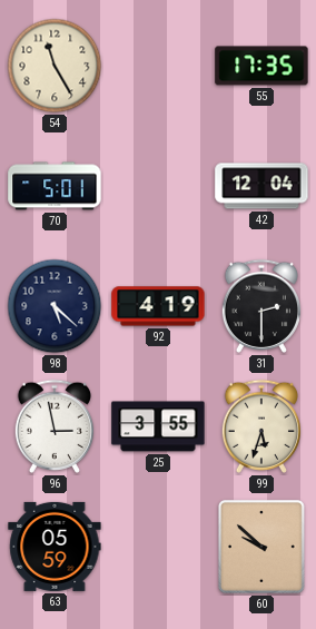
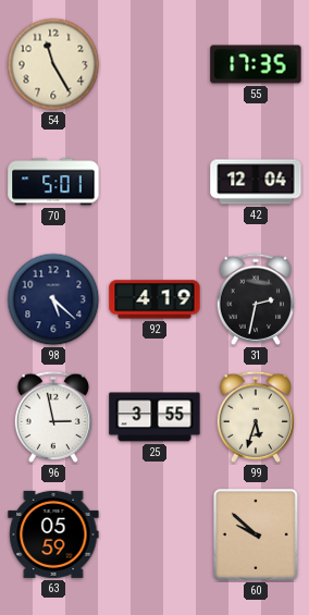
31: 2:30 -> 2:32
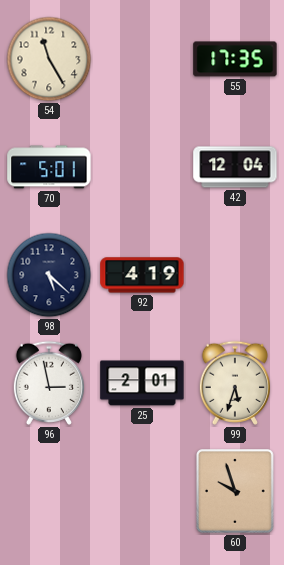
31: 2:32 -> none
25: 3:55 -> 2:01
63: 05:59 -> none
60: 9:52 -> 9:57
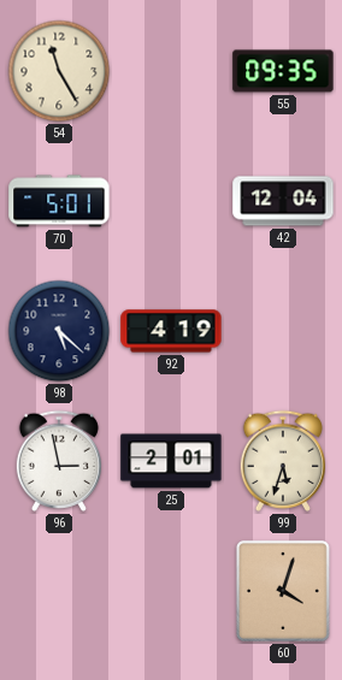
55: 17:35 -> 09:35
60: 9:57 -> 4:03
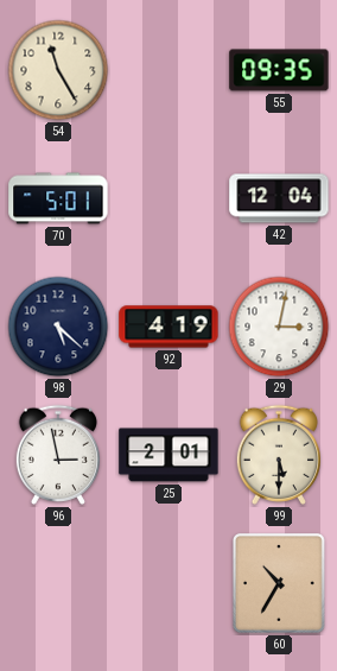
29: none -> 3:02
99: 5:33 -> 5:30
60: 4:03 -> 10:35
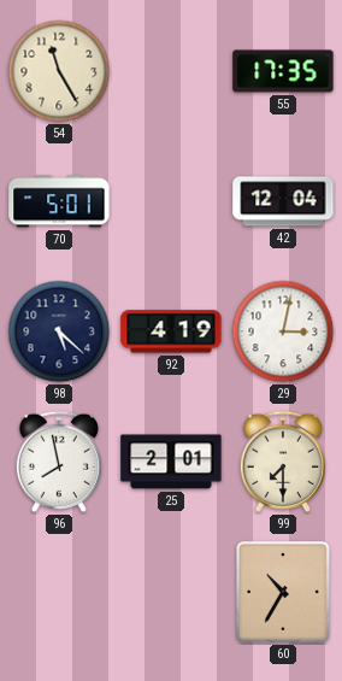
55: 09:35 -> 17:35
96: 2:58 -> 7:58
99: 5:30 -> 7:30
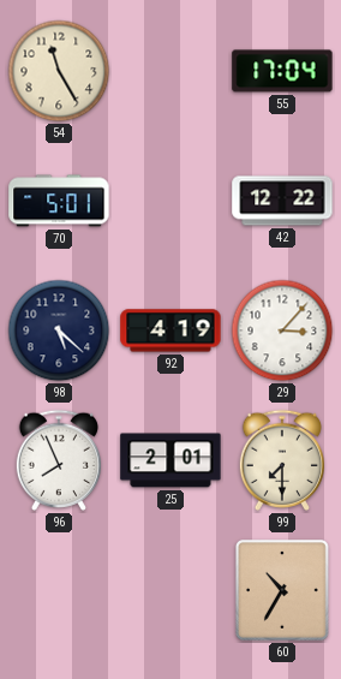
55: 17:35 -> 17:04
42: 12:04 -> 12:22
29: 3:02 -> 3:07
96: 7:58 -> 7:56
